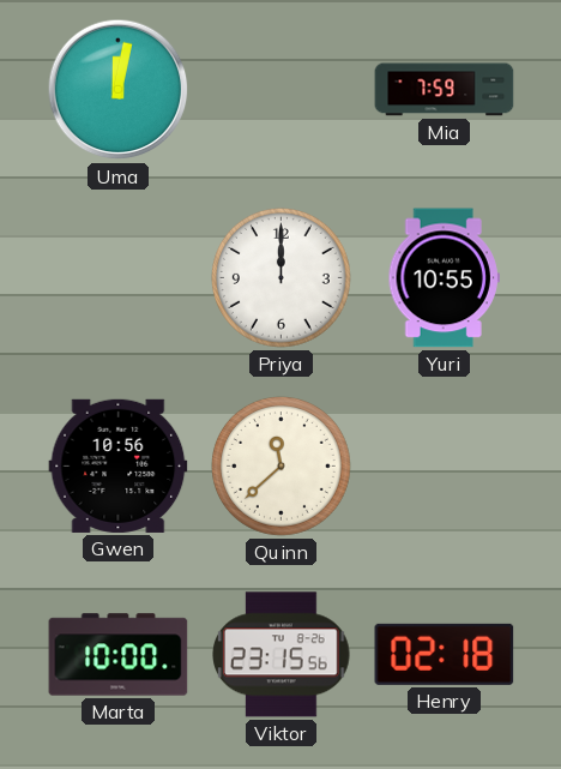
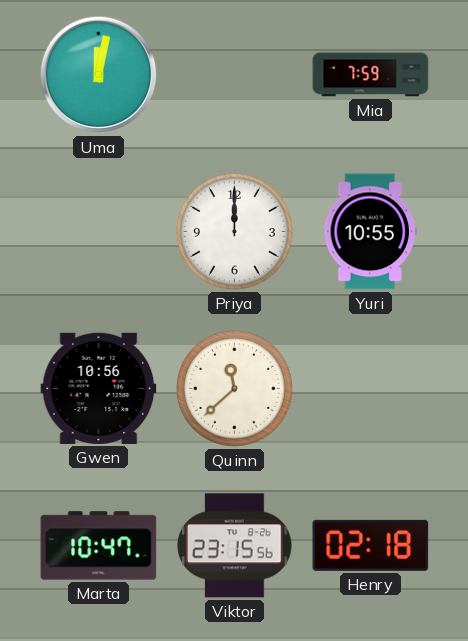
Marta: 10:00 -> 10:47
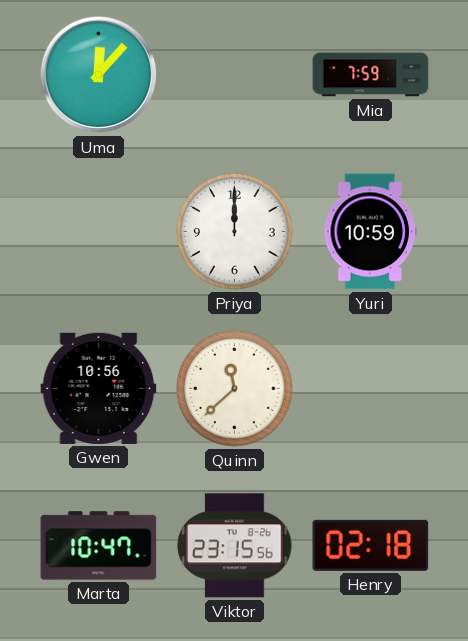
Uma: 12:02 -> 12:07
Yuri: 10:55 -> 10:59
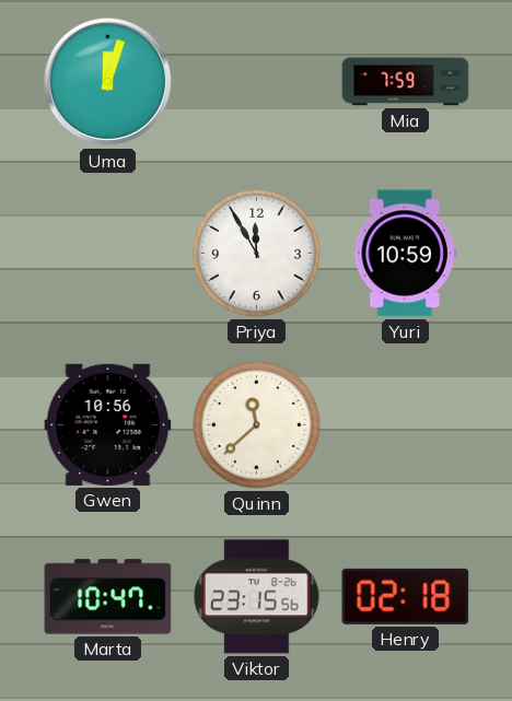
Uma: 12:07 -> 12:03
Priya: 12:00 -> 11:55
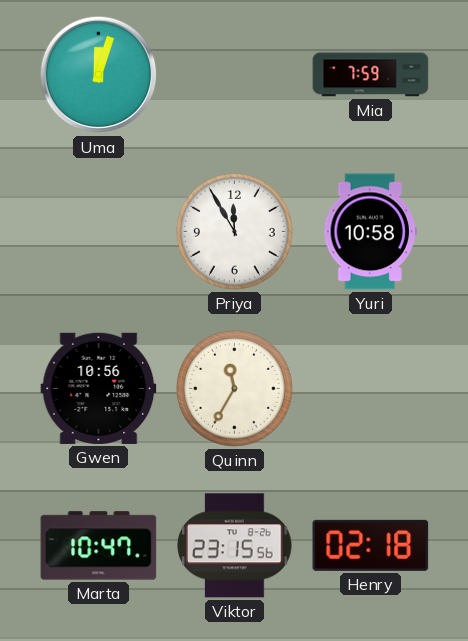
Yuri: 10:59 -> 10:58
Quinn: 11:38 -> 11:35
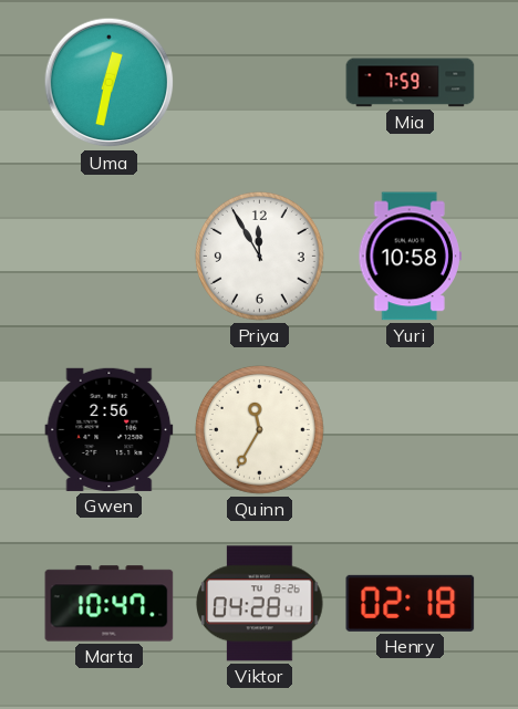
Uma: 12:03 -> 12:32
Gwen: 10:56 -> 2:56
Viktor: 23:15 -> 04:28
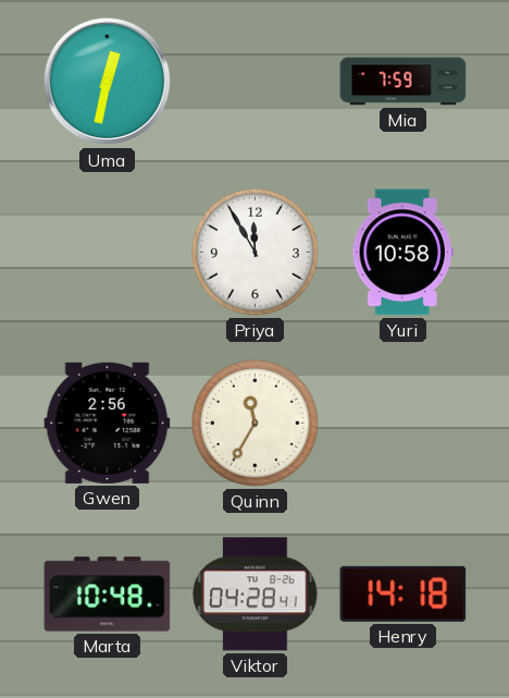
Marta: 10:47 -> 10:48
Henry: 02:18 -> 14:18
